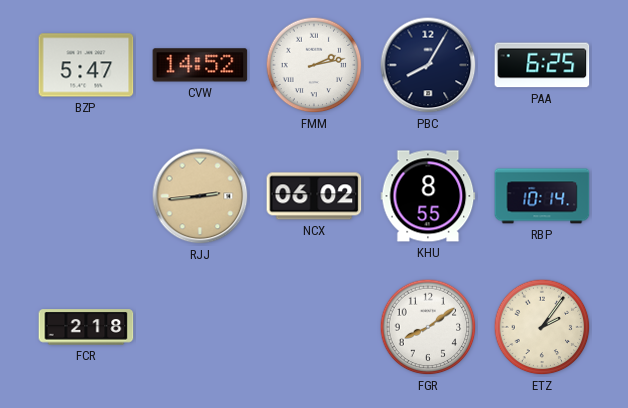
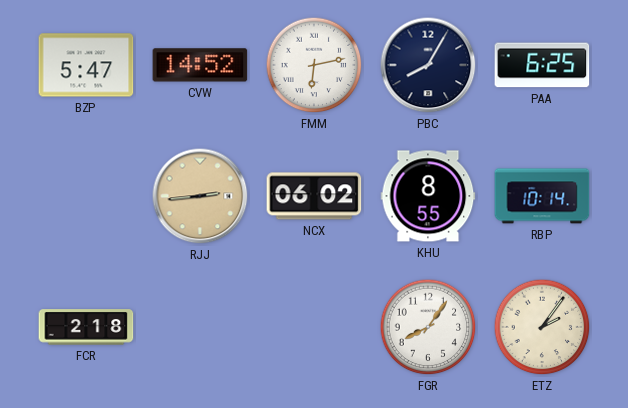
FMM: 2:13 -> 6:13
FGR: 8:09 -> 8:06
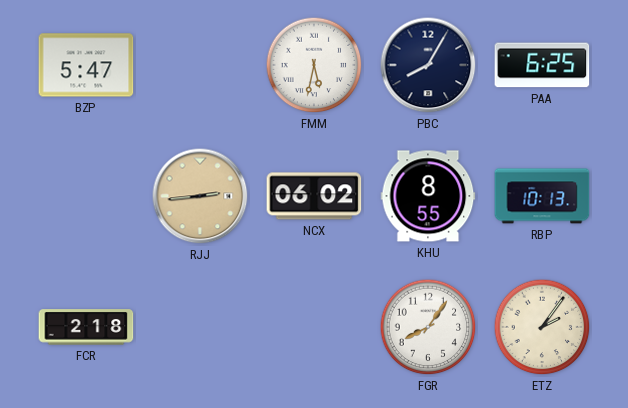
CVW: 14:52 -> none
FMM: 6:13 -> 5:32
RBP: 10:14 -> 10:13
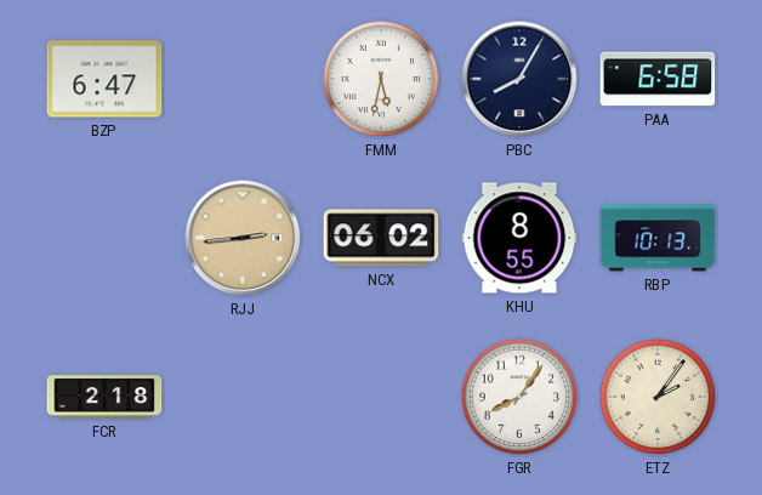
BZP: 5:47 -> 6:47
PAA: 6:25 -> 6:58
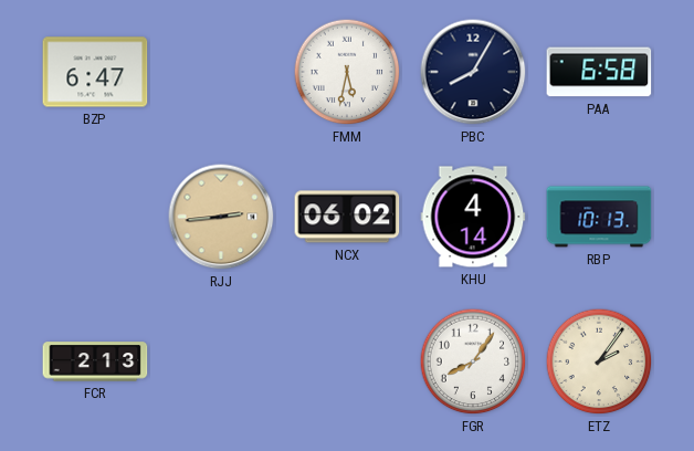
KHU: 8:55 -> 4:14
FCR: 2:18 -> 2:13
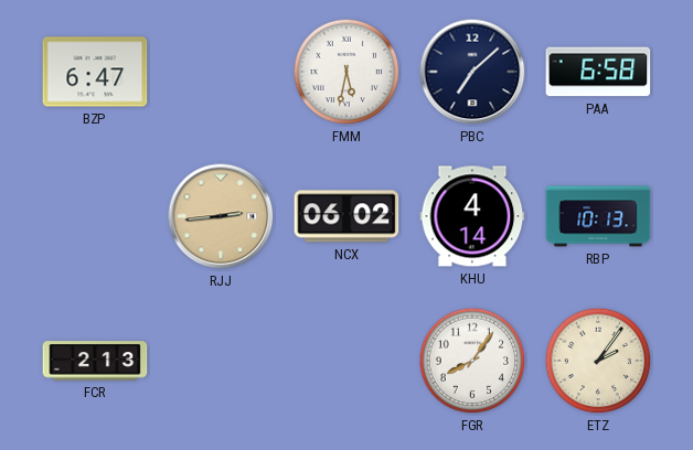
PBC: 8:05 -> 7:08
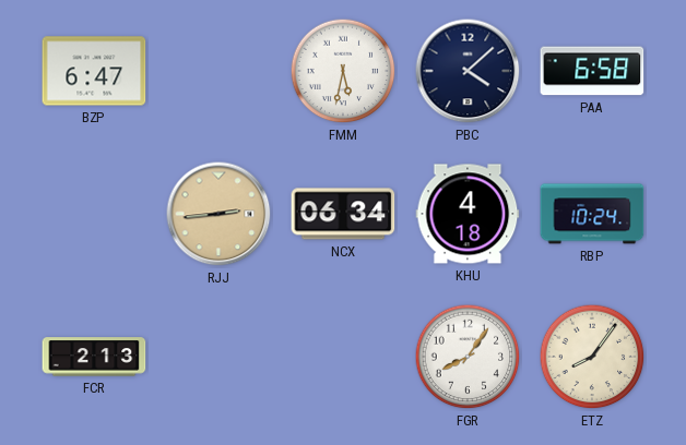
PBC: 7:08 -> 4:08
NCX: 06:02 -> 06:34
KHU: 4:14 -> 4:18
RBP: 10:13 -> 10:24
ETZ: 2:06 -> 8:06
